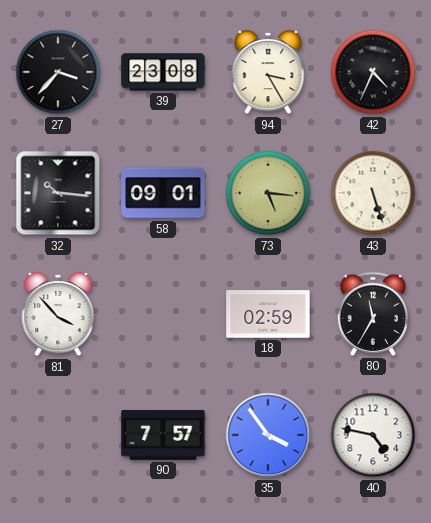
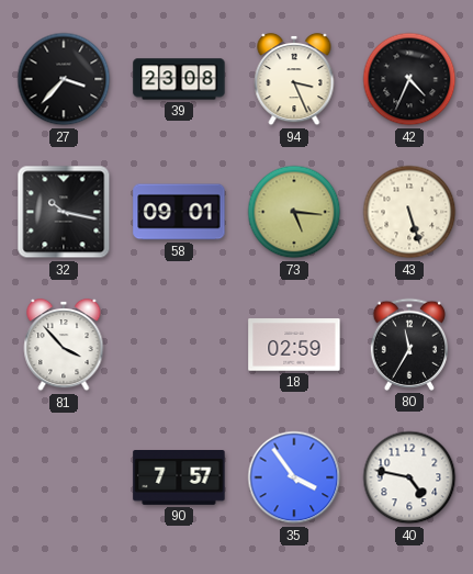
94: 3:25 -> 3:26
32: 10:16 -> 10:17
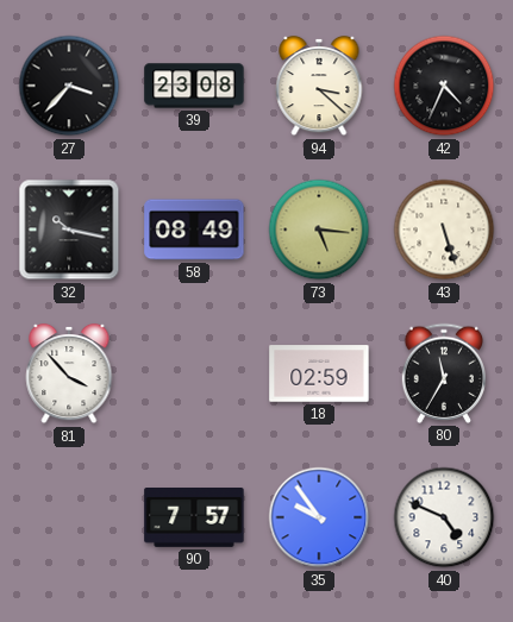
94: 3:26 -> 3:22
58: 09:01 -> 08:49
35: 3:54 -> 9:54
40: 4:47 -> 4:49
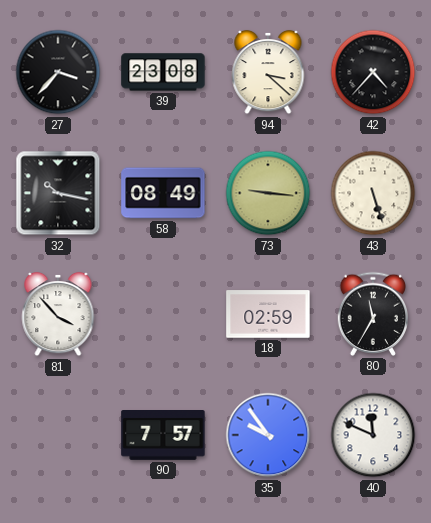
42: 4:34 -> 4:37
73: 5:16 -> 9:16
40: 4:49 -> 11:49
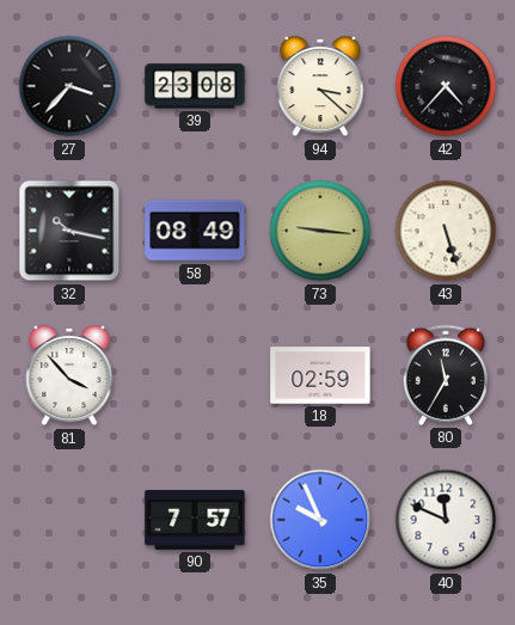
35: 9:54 -> 9:56
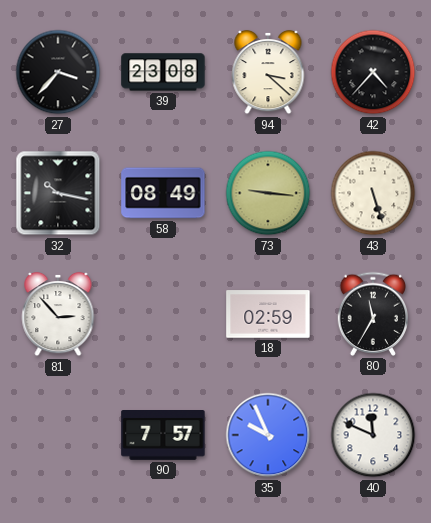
81: 3:53 -> 2:53
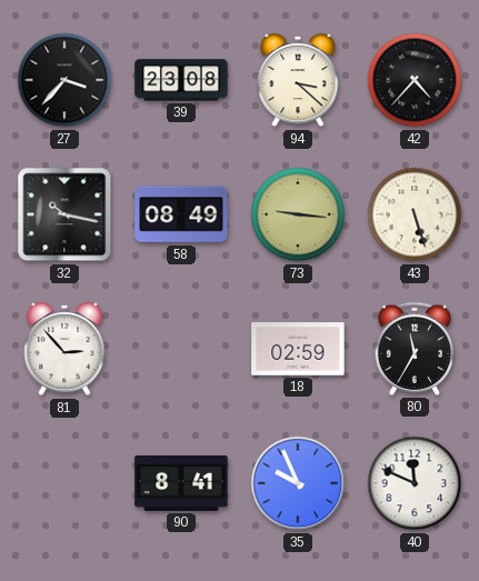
90: 7:57 -> 8:41
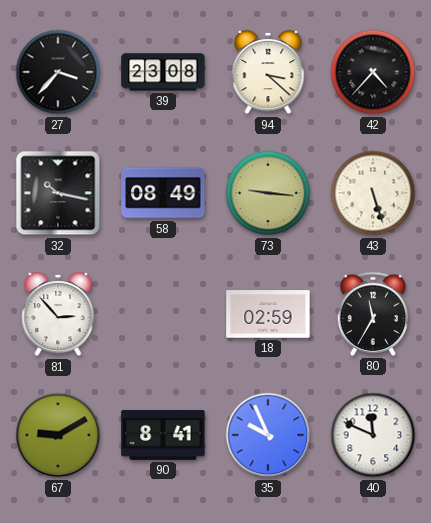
67: none -> 9:10
